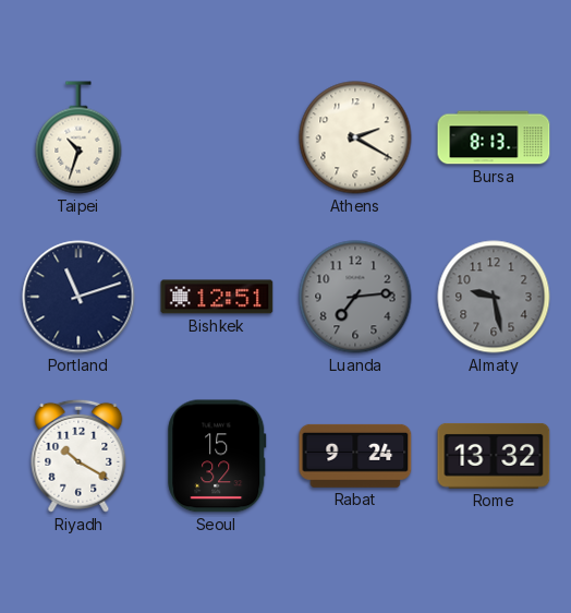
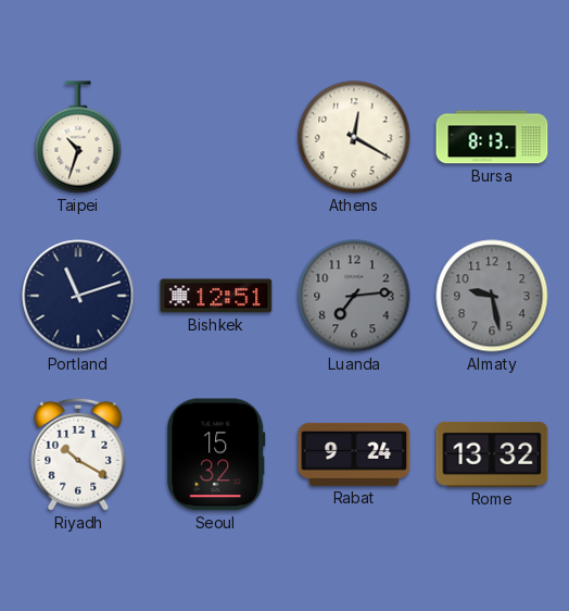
Athens: 2:20 -> 12:20
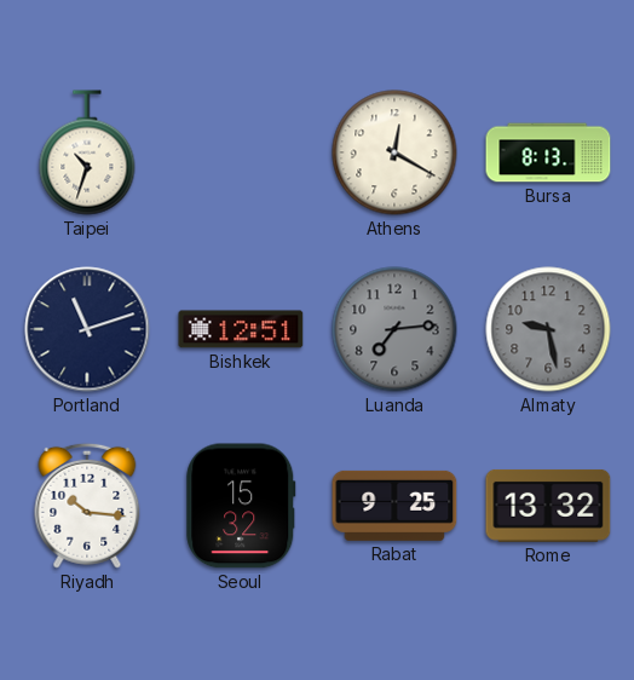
Riyadh: 10:20 -> 10:16
Rabat: 9:24 -> 9:25
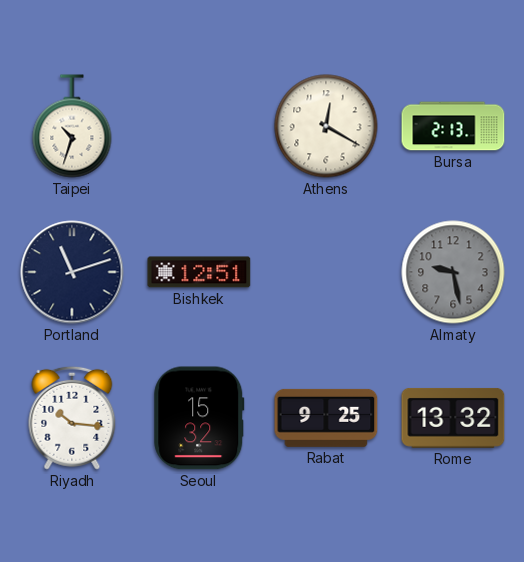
Bursa: 8:13 -> 2:13
Luanda: 7:14 -> none
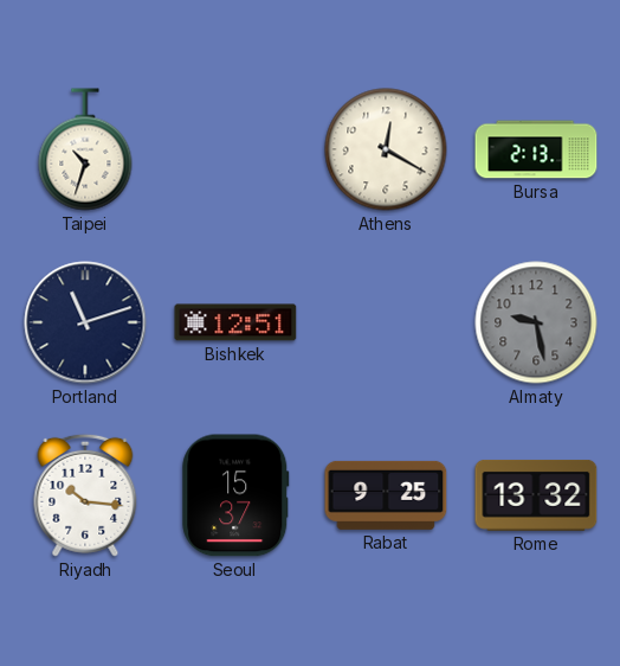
Seoul: 15:32 -> 15:37
